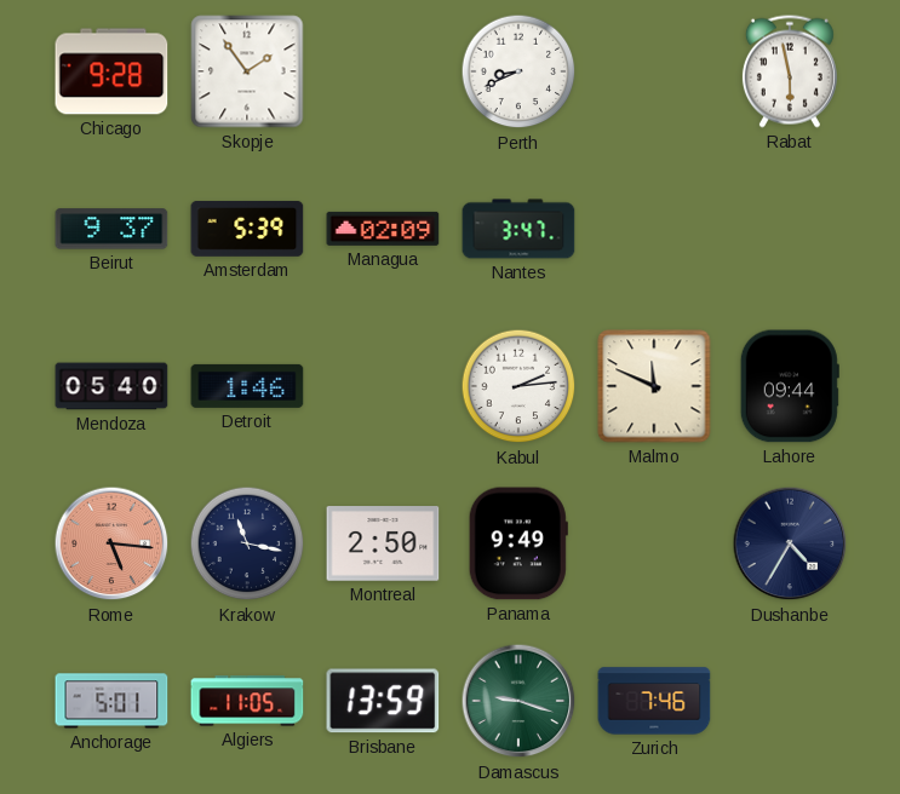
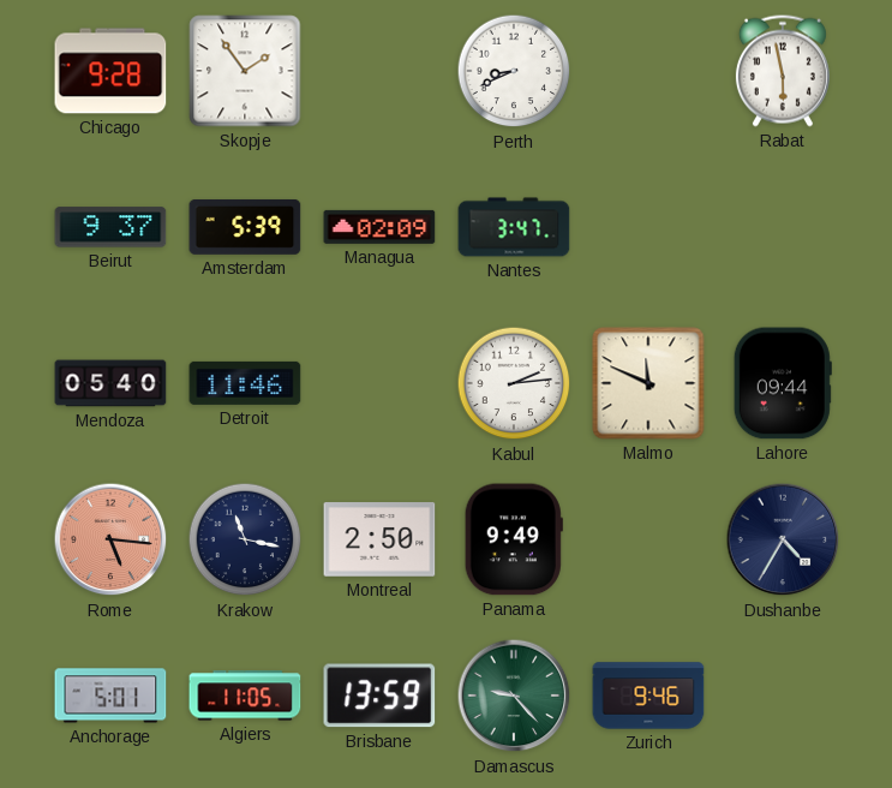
Detroit: 1:46 -> 11:46
Damascus: 9:18 -> 9:23
Zurich: 7:46 -> 9:46
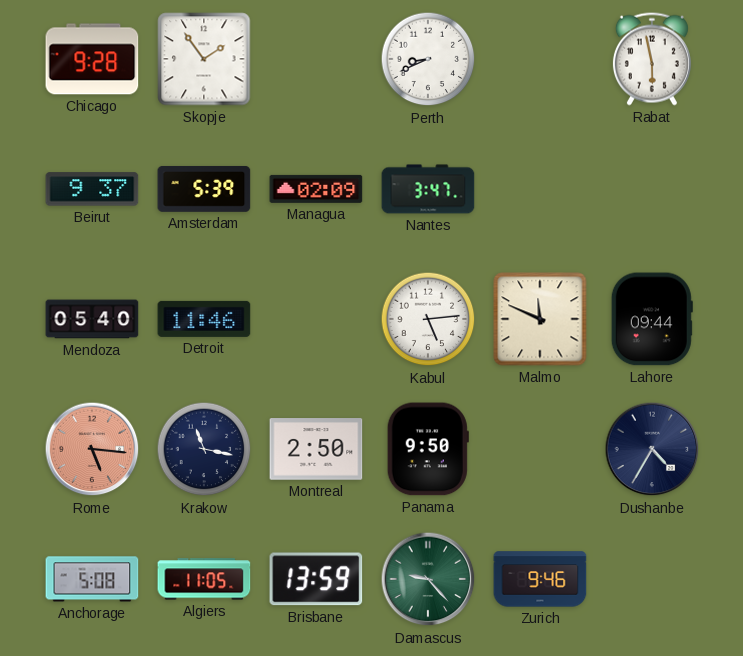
Kabul: 2:14 -> 5:14
Panama: 9:49 -> 9:50
Anchorage: 5:01 -> 5:08
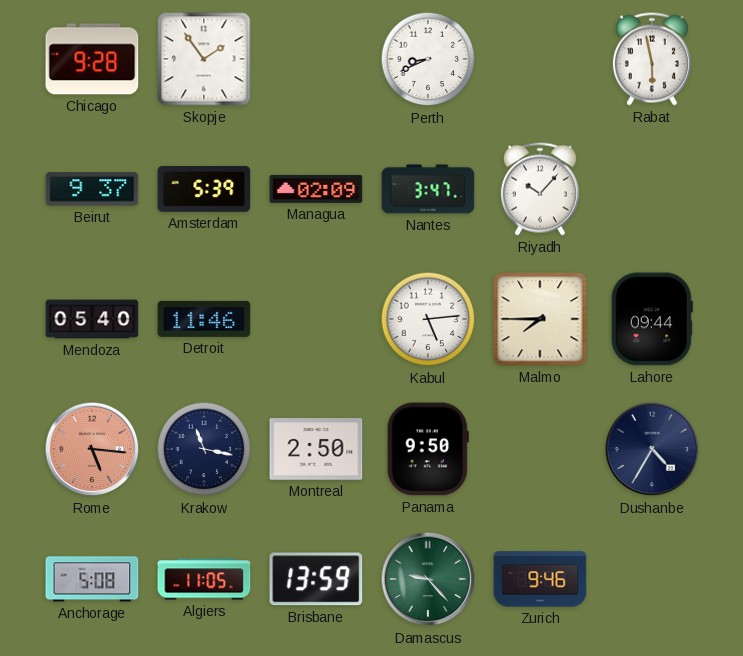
Riyadh: none -> 10:07
Malmo: 11:49 -> 7:45
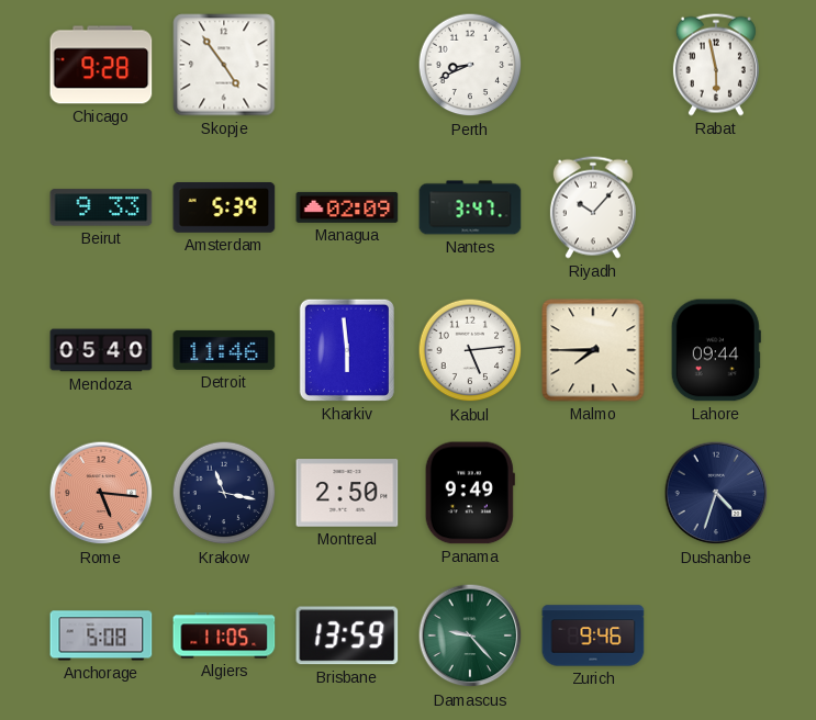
Skopje: 1:54 -> 4:54
Beirut: 9:37 -> 9:33
Kharkiv: none -> 5:59
Panama: 9:50 -> 9:49
Dushanbe: 4:35 -> 4:33
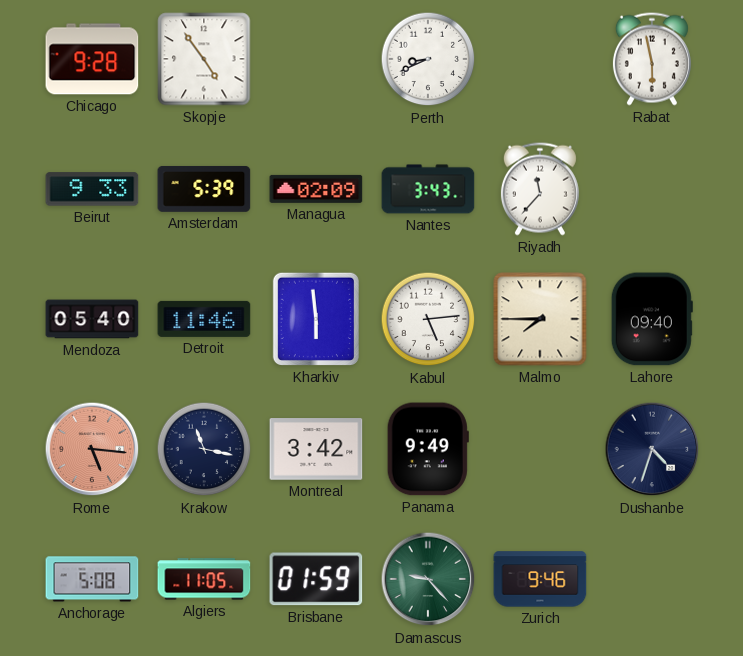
Nantes: 3:47 -> 3:43
Riyadh: 10:07 -> 11:37
Lahore: 09:44 -> 09:40
Montreal: 2:50 -> 3:42
Brisbane: 13:59 -> 01:59
